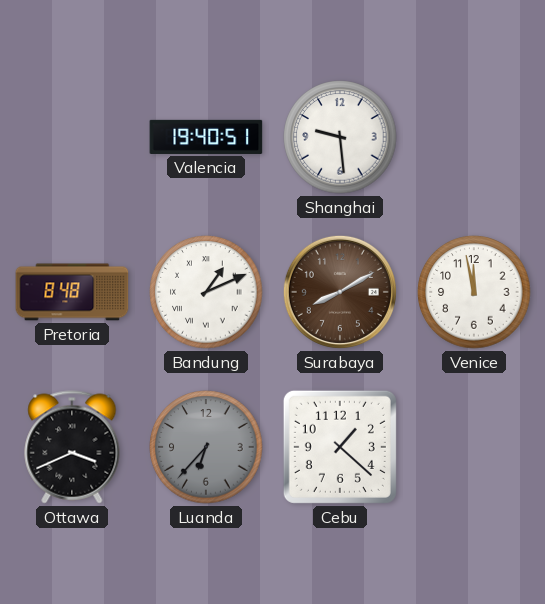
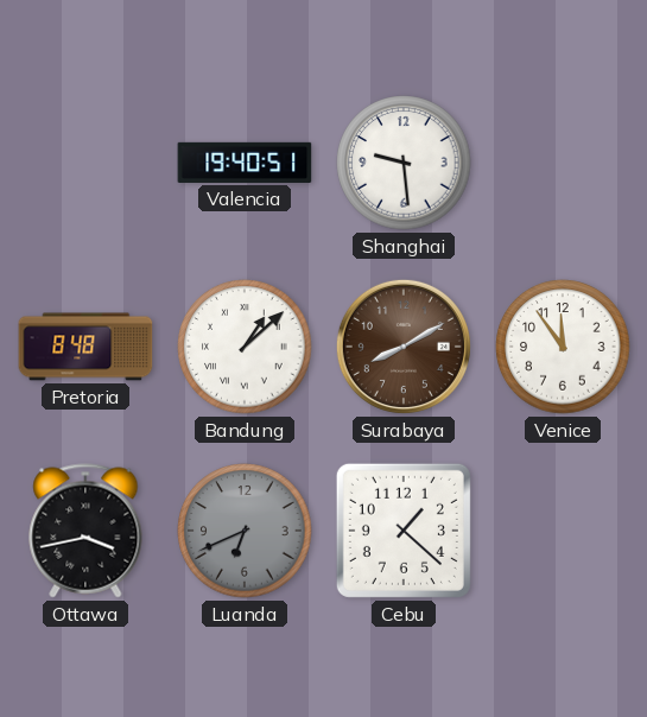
Bandung: 1:11 -> 1:08
Venice: 11:58 -> 11:54
Ottawa: 3:41 -> 3:43
Luanda: 6:37 -> 6:41
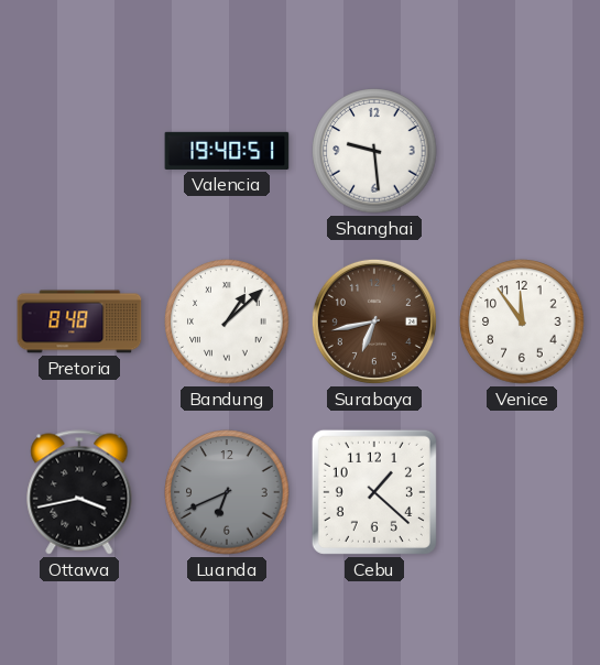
Surabaya: 8:10 -> 6:43
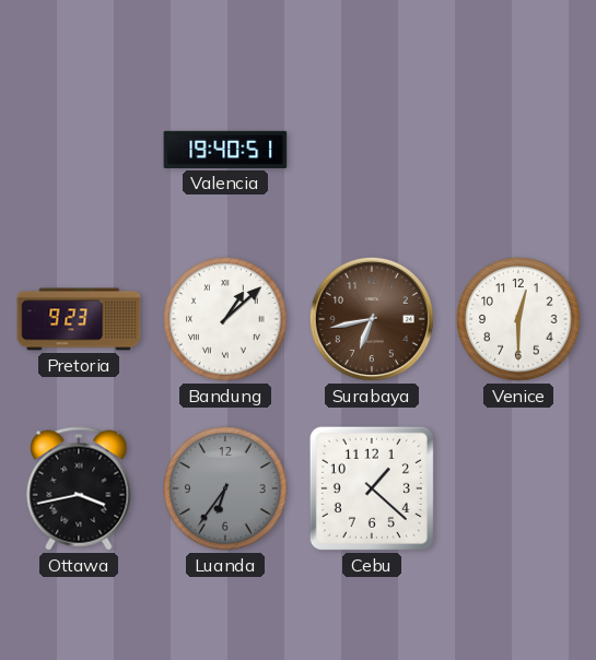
Shanghai: 9:29 -> none
Pretoria: 8:48 -> 9:23
Venice: 11:54 -> 12:30
Luanda: 6:41 -> 6:36
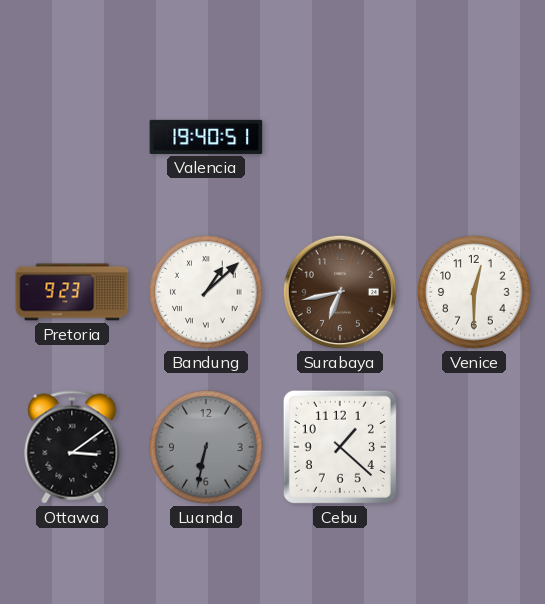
Ottawa: 3:43 -> 3:09
Luanda: 6:36 -> 6:32
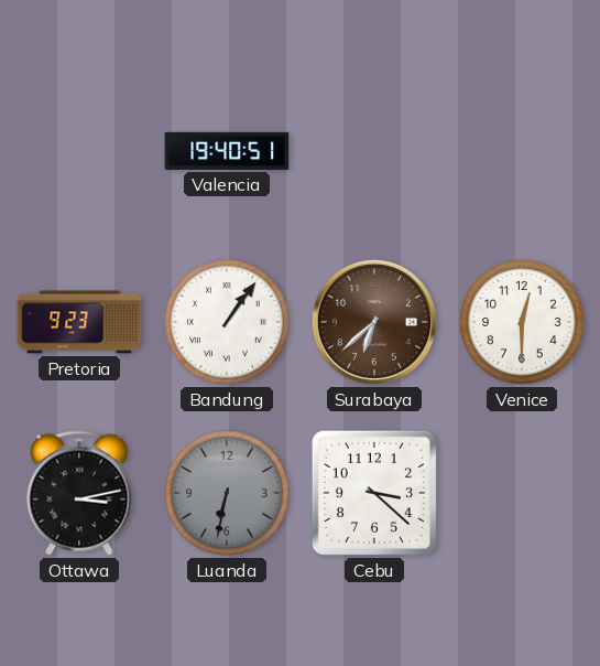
Bandung: 1:08 -> 1:06
Surabaya: 6:43 -> 6:38
Ottawa: 3:09 -> 3:13
Cebu: 1:22 -> 3:22
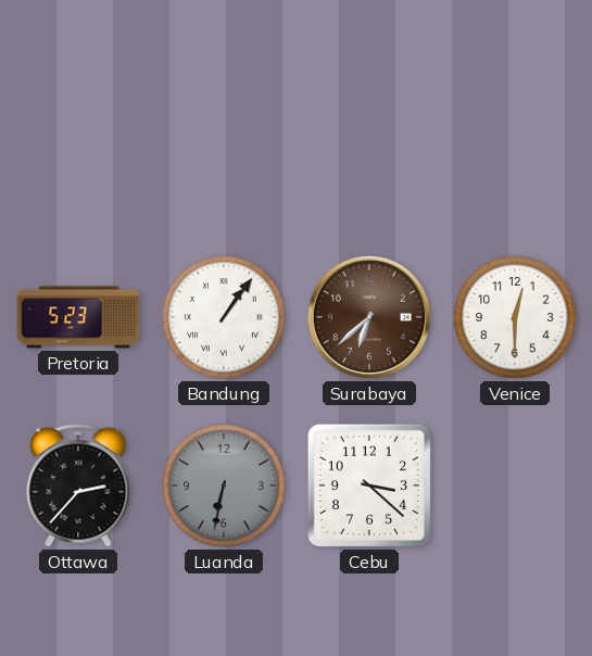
Valencia: 19:40 -> none
Pretoria: 9:23 -> 5:23
Ottawa: 3:13 -> 2:37
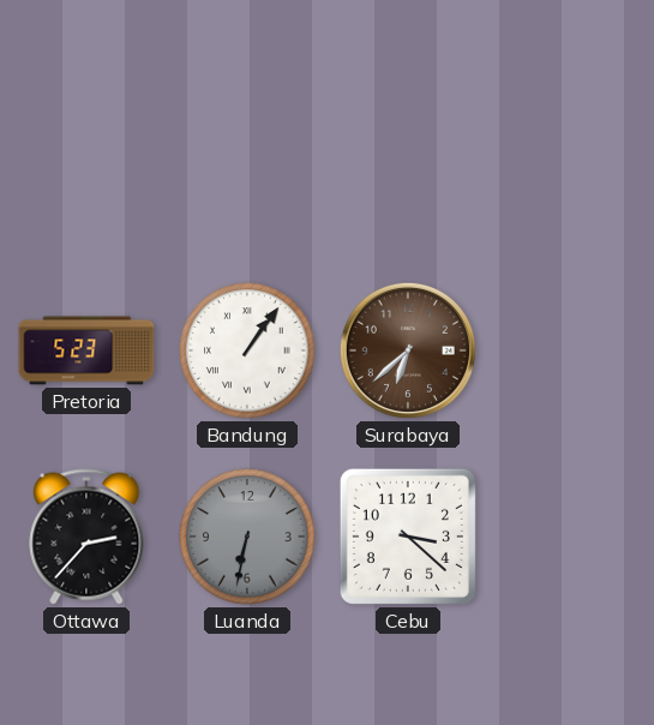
Venice: 12:30 -> none
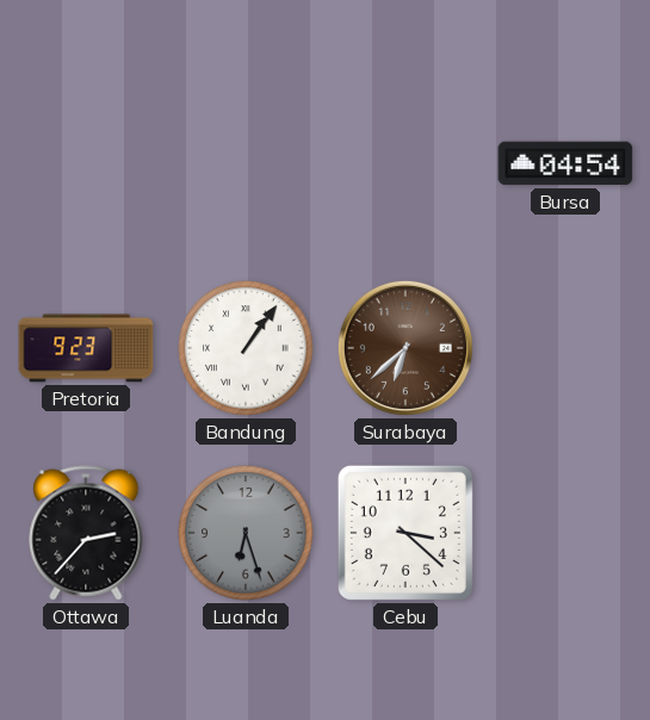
Bursa: none -> 04:54
Pretoria: 5:23 -> 9:23
Luanda: 6:32 -> 6:27
